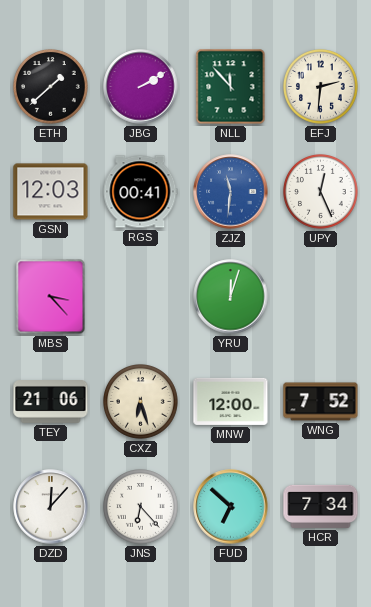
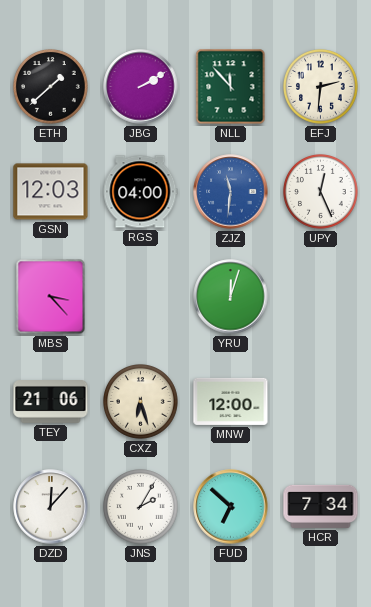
RGS: 00:41 -> 04:00
WNG: 7:52 -> none
JNS: 6:23 -> 2:05
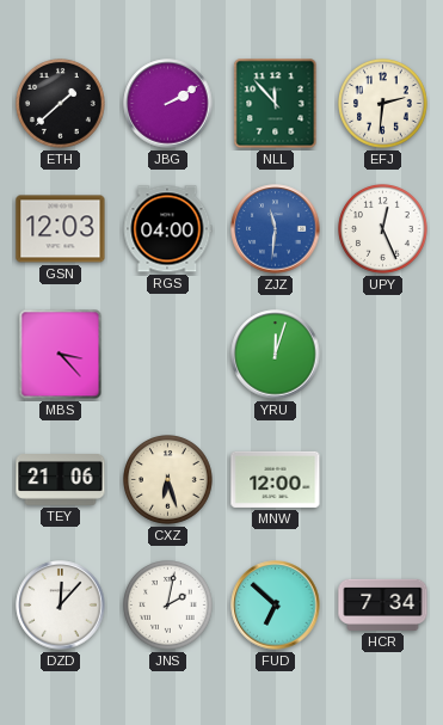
JNS: 2:05 -> 2:02
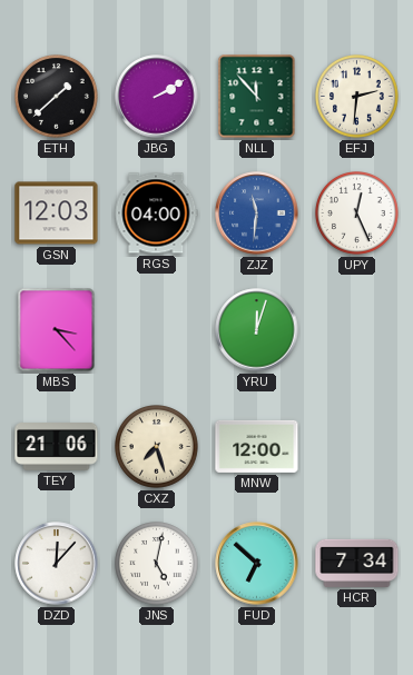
CXZ: 6:27 -> 7:27
JNS: 2:02 -> 5:02
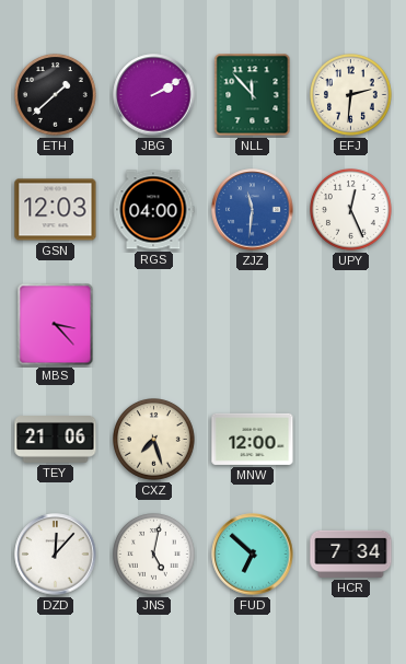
YRU: 12:03 -> none
